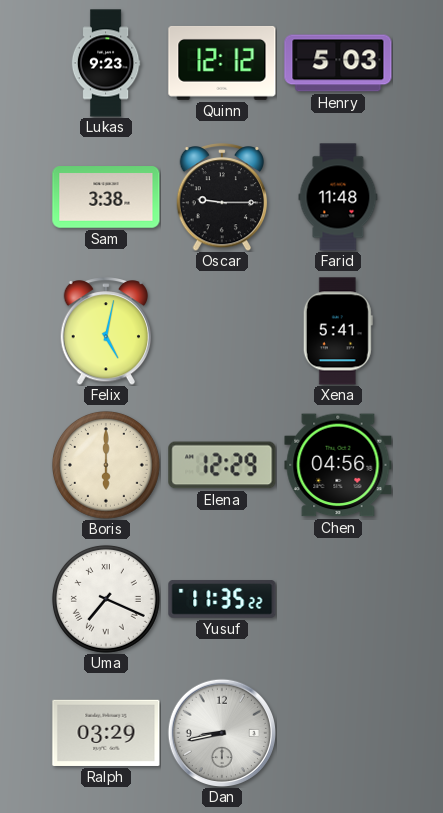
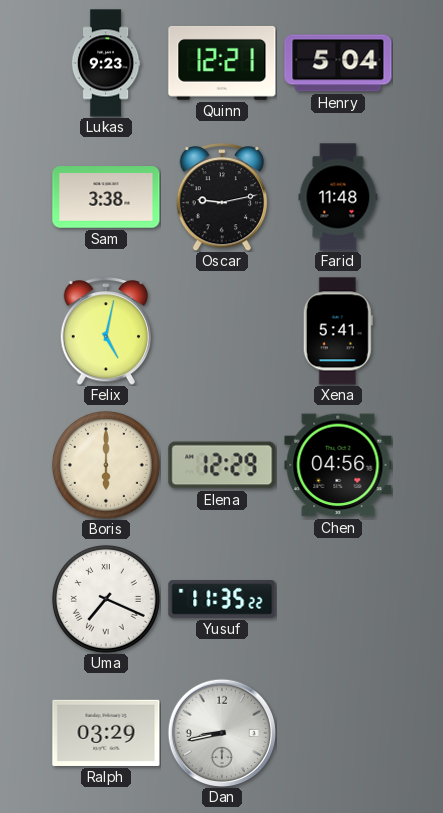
Quinn: 12:12 -> 12:21
Henry: 5:03 -> 5:04
Oscar: 9:15 -> 9:13
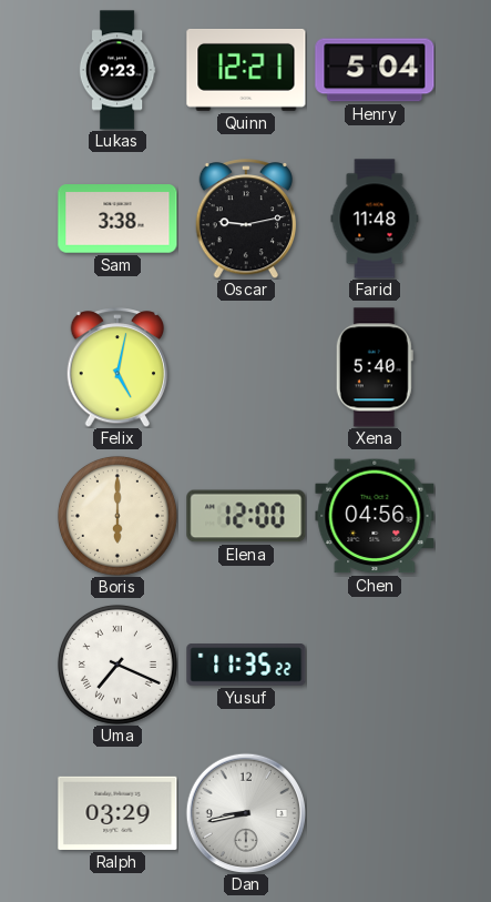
Xena: 5:41 -> 5:40
Elena: 12:29 -> 12:00
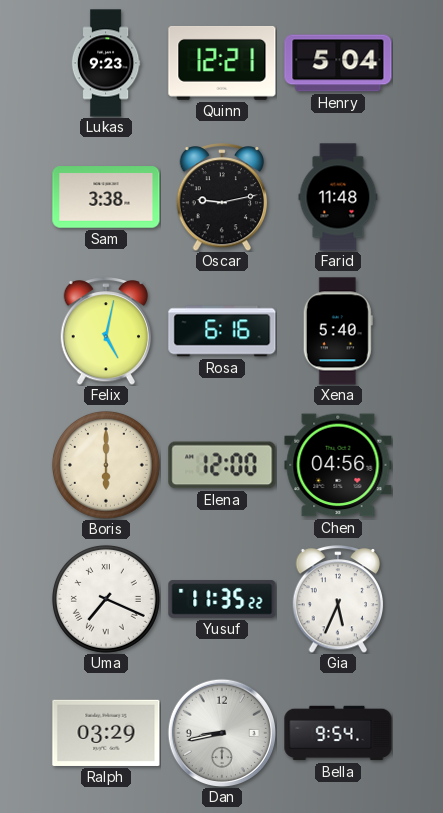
Rosa: none -> 6:16
Gia: none -> 5:34
Bella: none -> 9:54
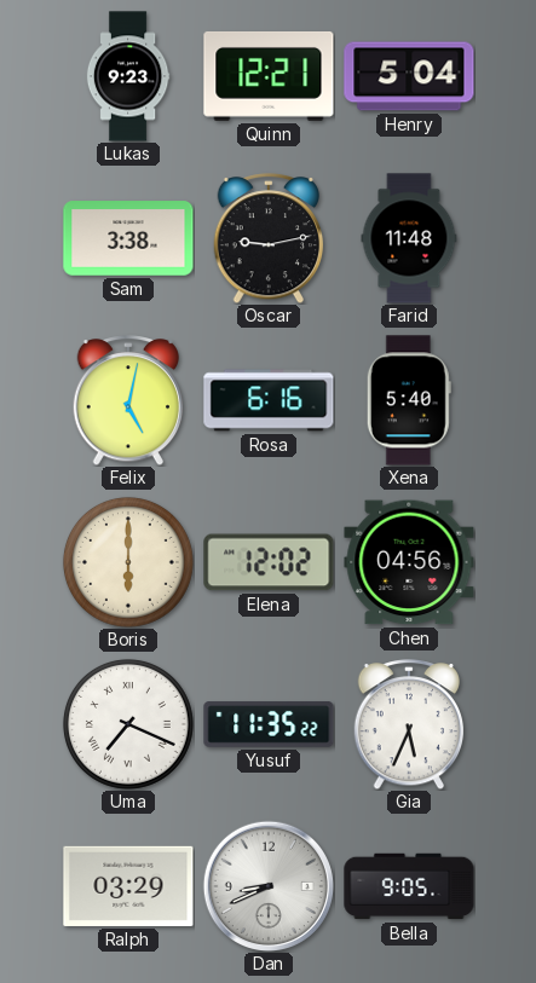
Elena: 12:00 -> 12:02
Dan: 8:43 -> 8:41
Bella: 9:54 -> 9:05
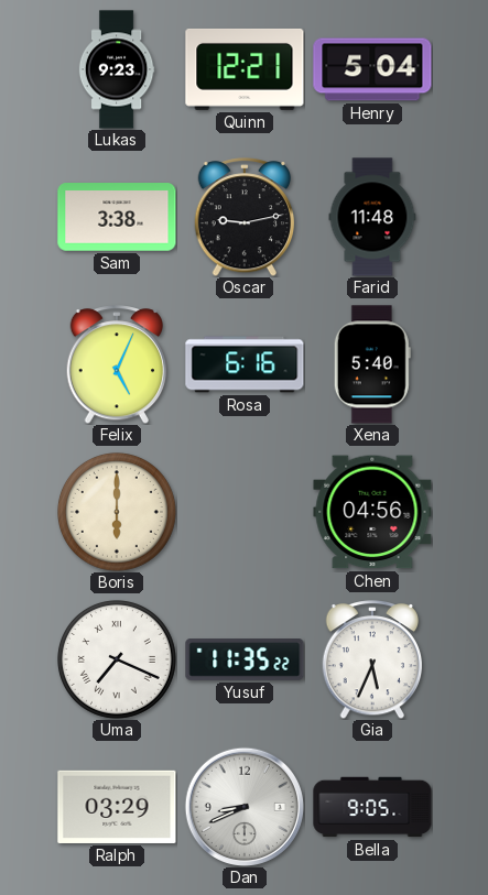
Felix: 5:02 -> 5:04
Elena: 12:02 -> none
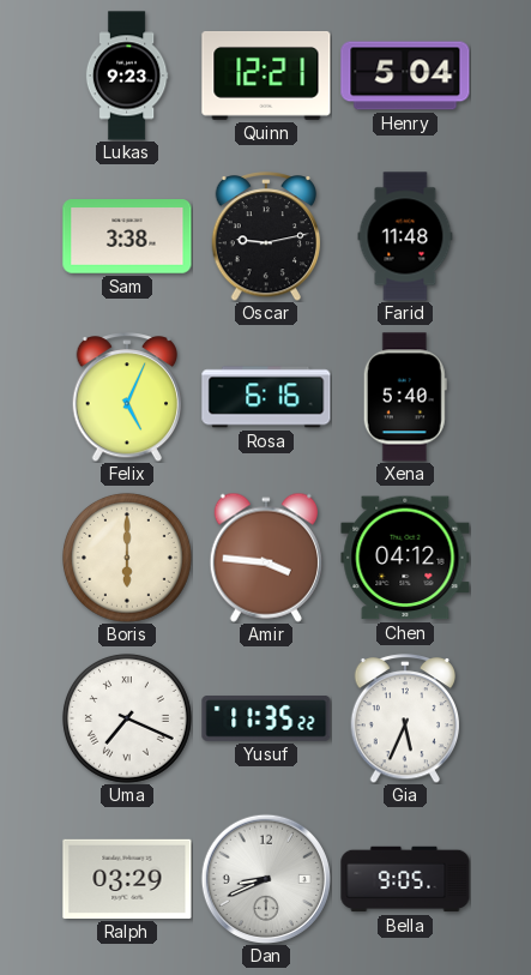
Amir: none -> 3:46
Chen: 04:56 -> 04:12
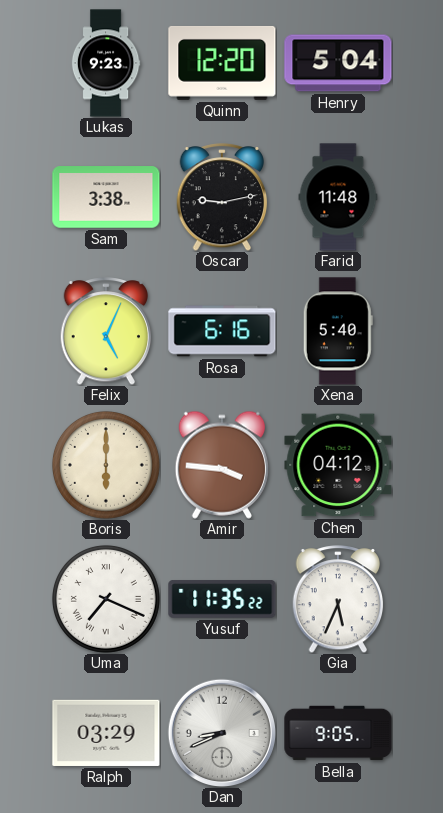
Quinn: 12:21 -> 12:20
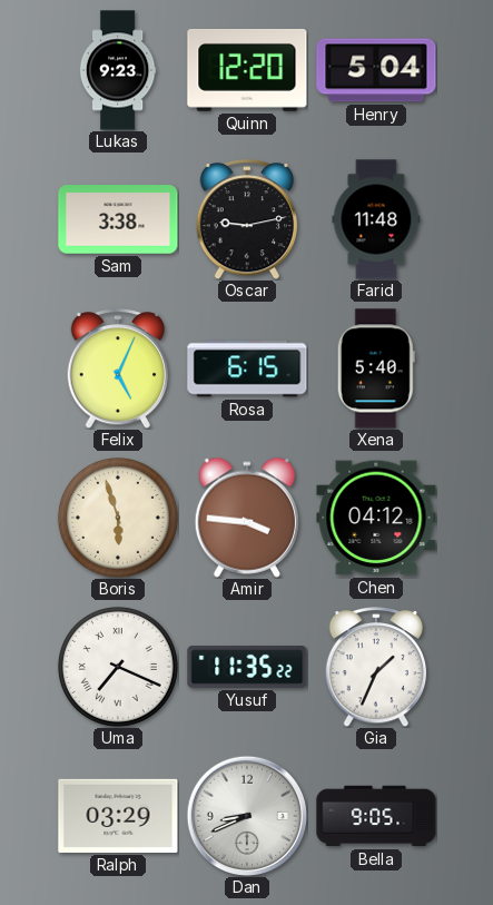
Rosa: 6:16 -> 6:15
Boris: 6:00 -> 5:57
Gia: 5:34 -> 1:34
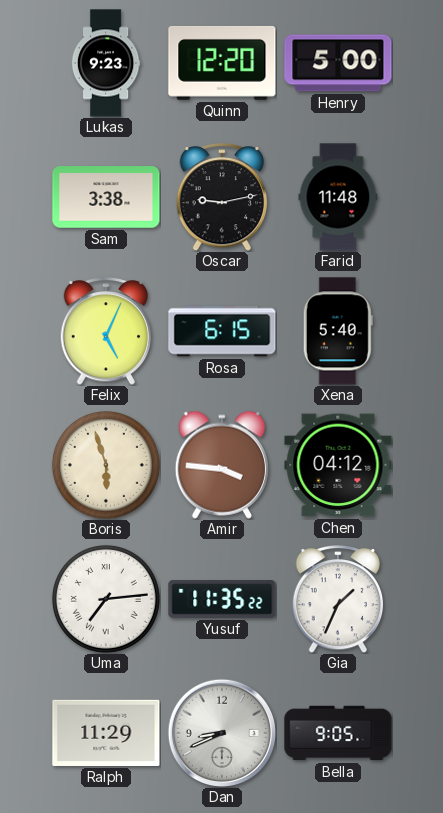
Henry: 5:04 -> 5:00
Uma: 7:19 -> 7:14
Ralph: 03:29 -> 11:29
